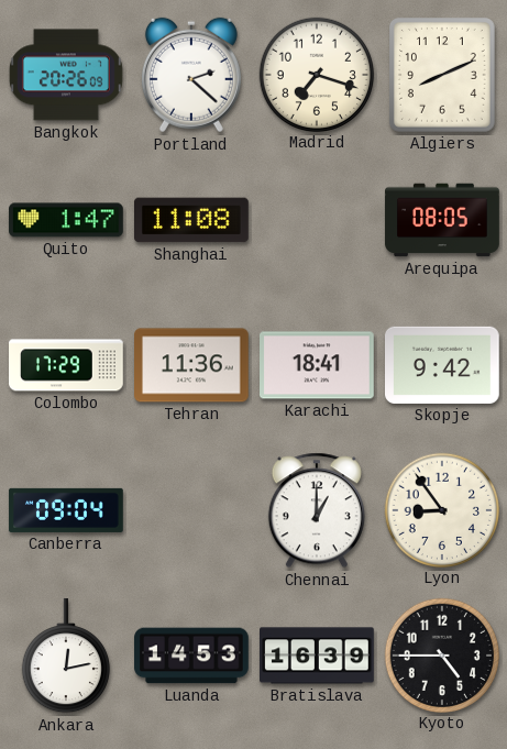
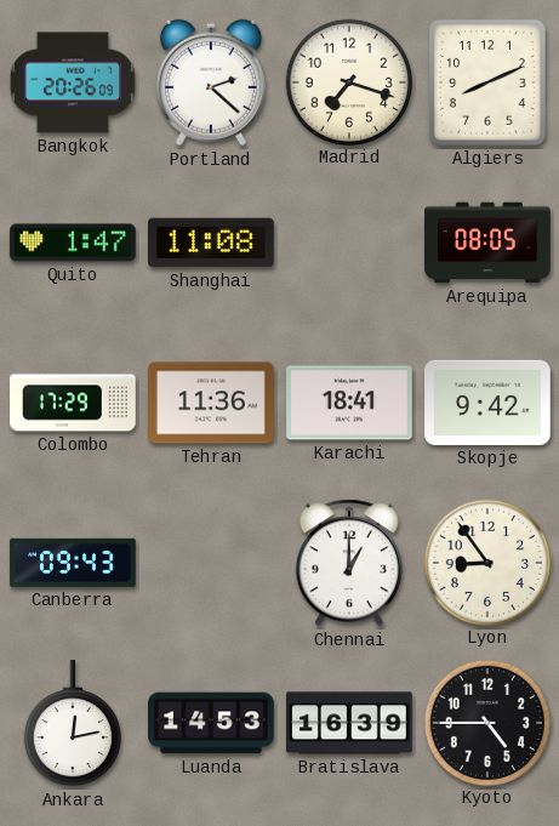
Canberra: 09:04 -> 09:43
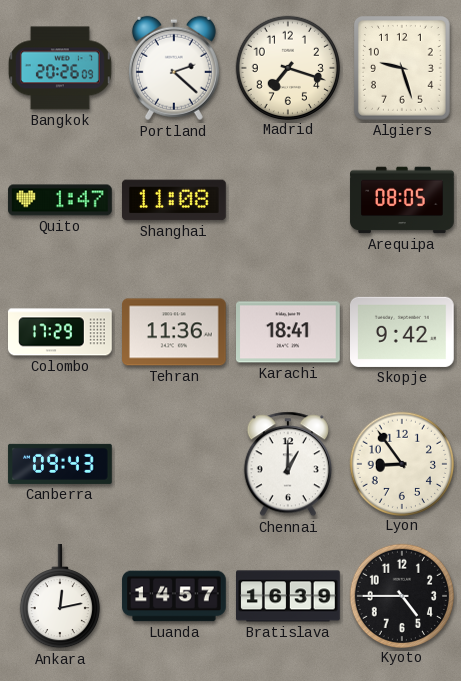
Algiers: 8:11 -> 9:27
Luanda: 14:53 -> 14:57
